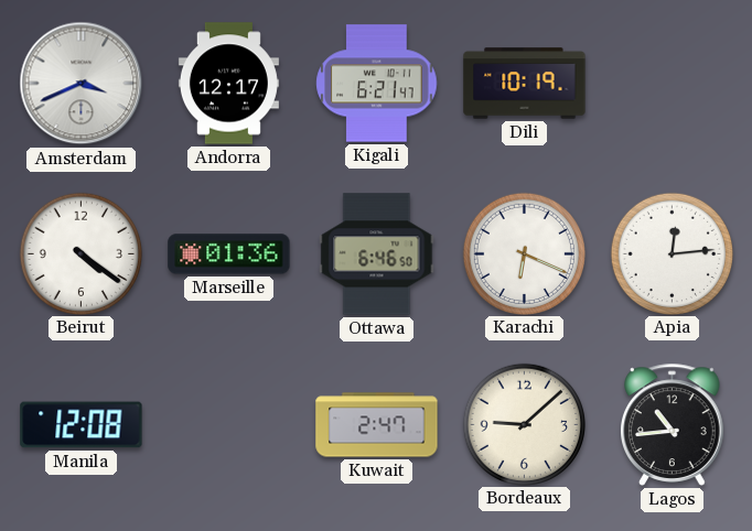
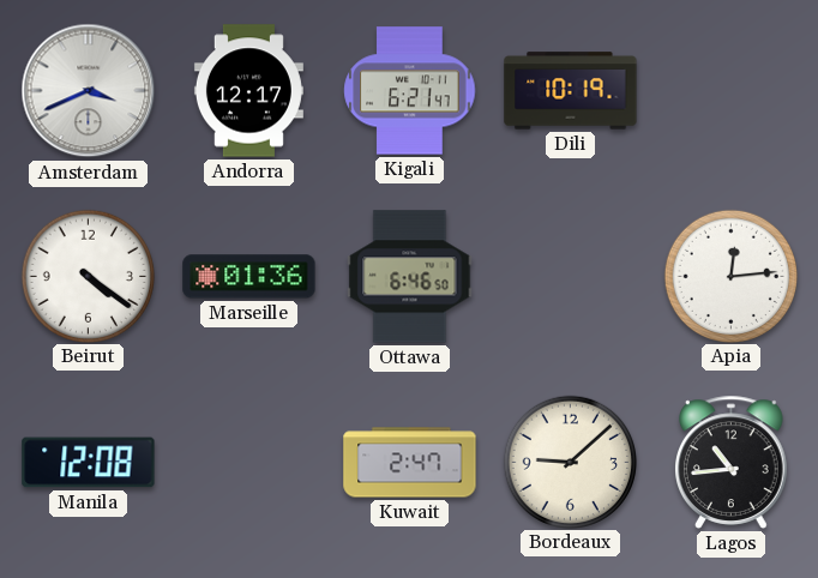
Karachi: 6:19 -> none
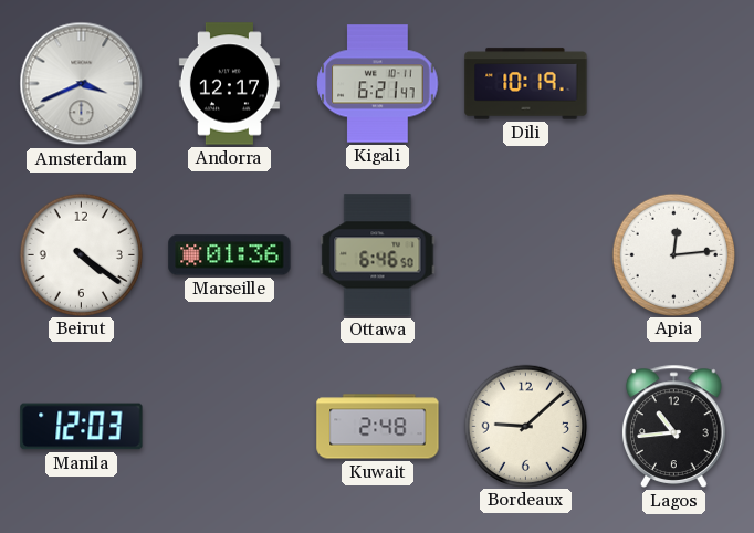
Manila: 12:08 -> 12:03
Kuwait: 2:47 -> 2:48
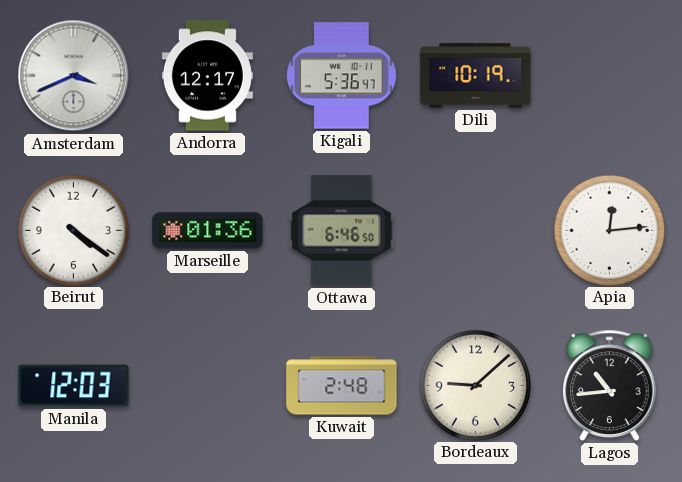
Kigali: 6:21 -> 5:36
